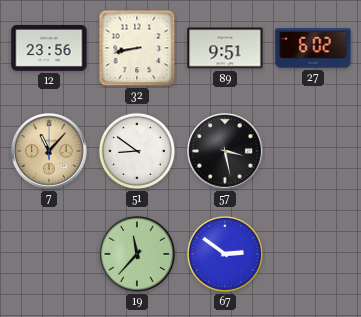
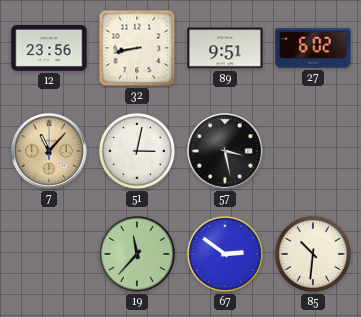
51: 8:51 -> 3:02
85: none -> 10:31
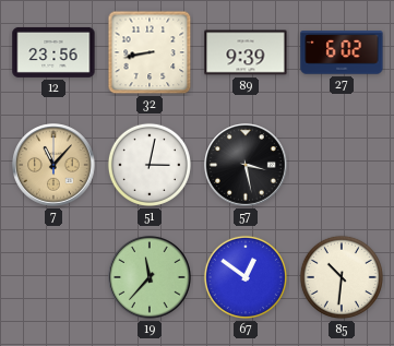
89: 9:51 -> 9:39
67: 2:51 -> 12:51
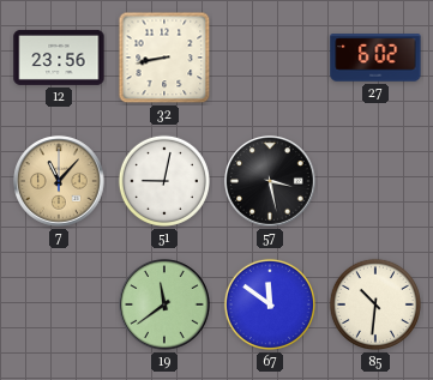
89: 9:39 -> none
51: 3:02 -> 9:02
19: 11:37 -> 11:39
67: 12:51 -> 11:51
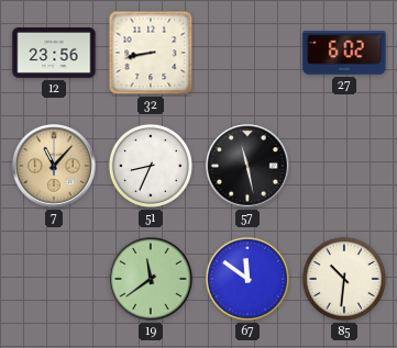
51: 9:02 -> 8:34
57: 3:28 -> 11:28
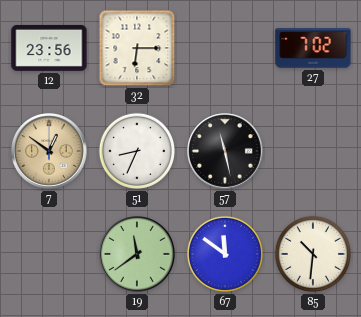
32: 8:43 -> 6:15
27: 6:02 -> 7:02
7: 11:07 -> 12:51
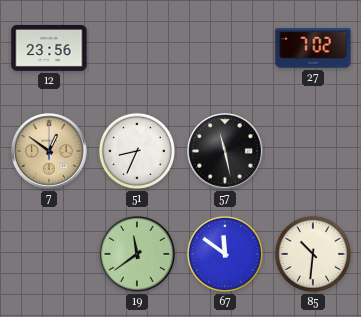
32: 6:15 -> none
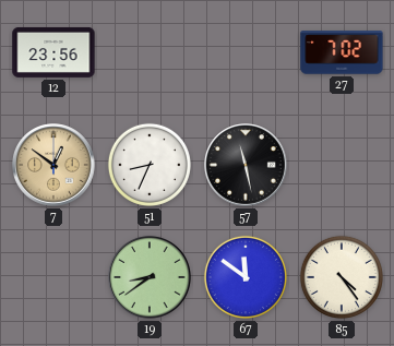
19: 11:39 -> 8:39
85: 10:31 -> 4:24
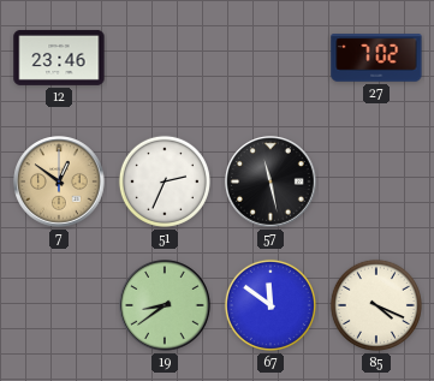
12: 23:56 -> 23:46
51: 8:34 -> 2:34
85: 4:24 -> 4:19
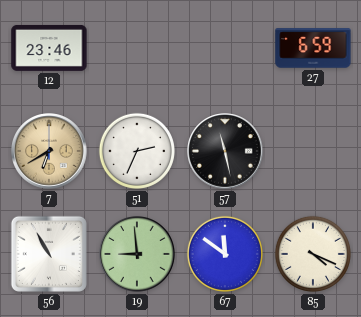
27: 7:02 -> 6:59
7: 12:51 -> 6:40
56: none -> 10:55
19: 8:39 -> 8:59
